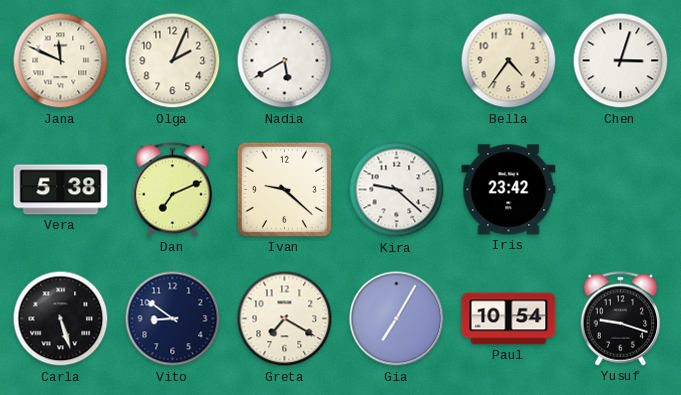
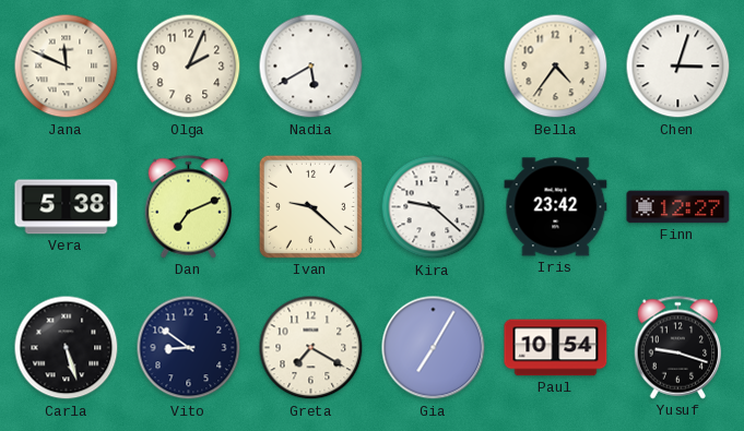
Finn: none -> 12:27
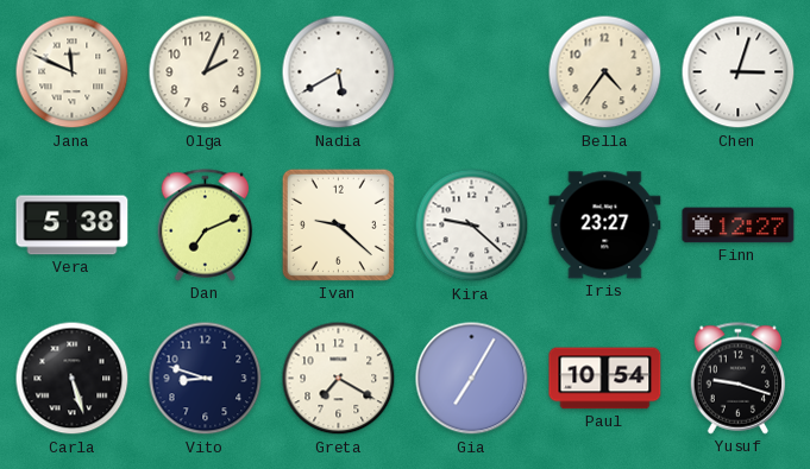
Iris: 23:42 -> 23:27
Vito: 8:51 -> 8:48
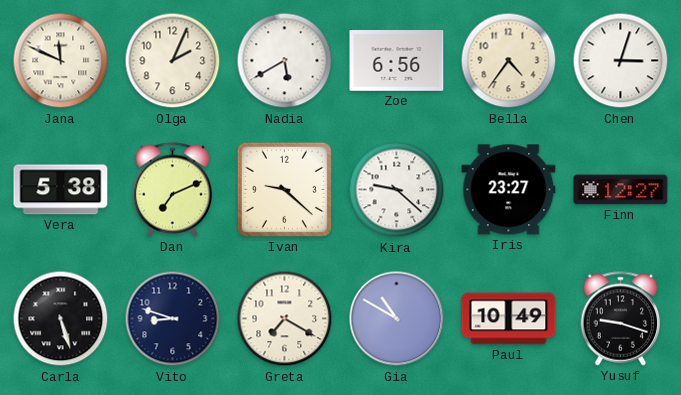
Zoe: none -> 6:56
Gia: 7:05 -> 10:50
Paul: 10:54 -> 10:49
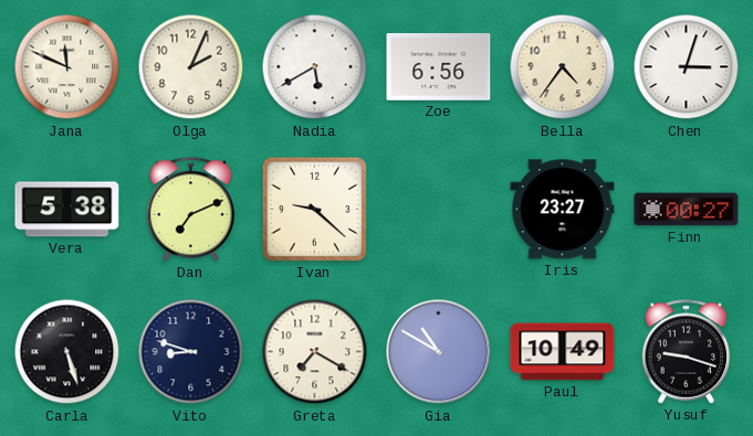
Kira: 9:22 -> none
Finn: 12:27 -> 00:27
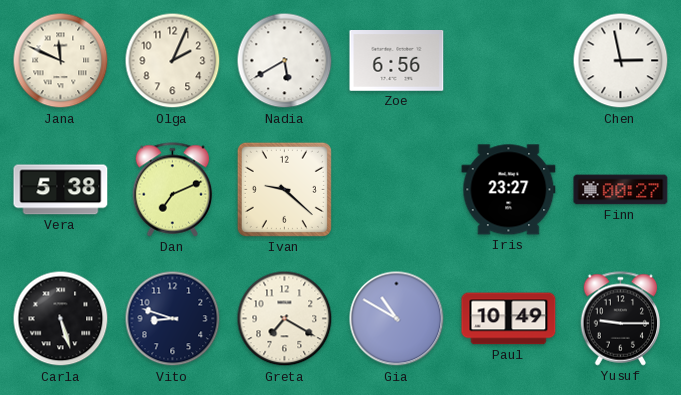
Bella: 4:36 -> none
Chen: 3:03 -> 2:58
Yusuf: 9:18 -> 9:15
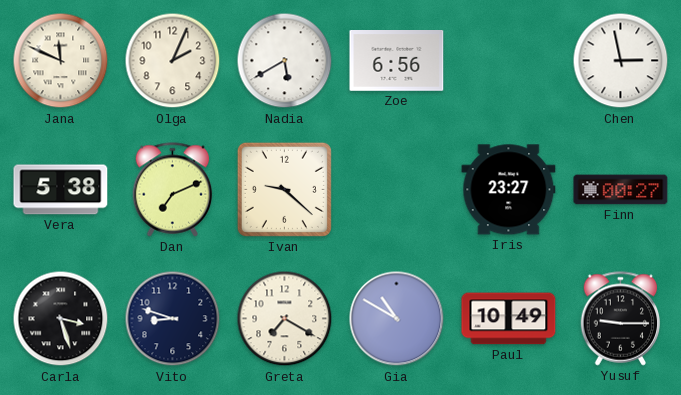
Carla: 5:27 -> 3:27
